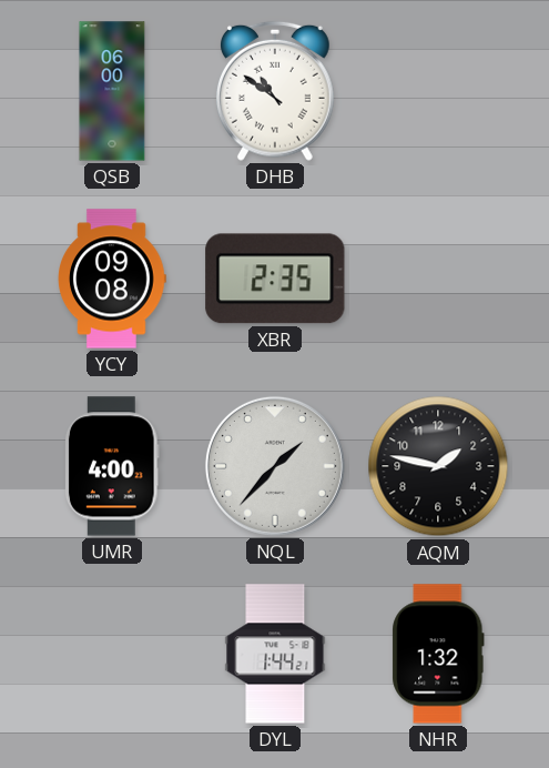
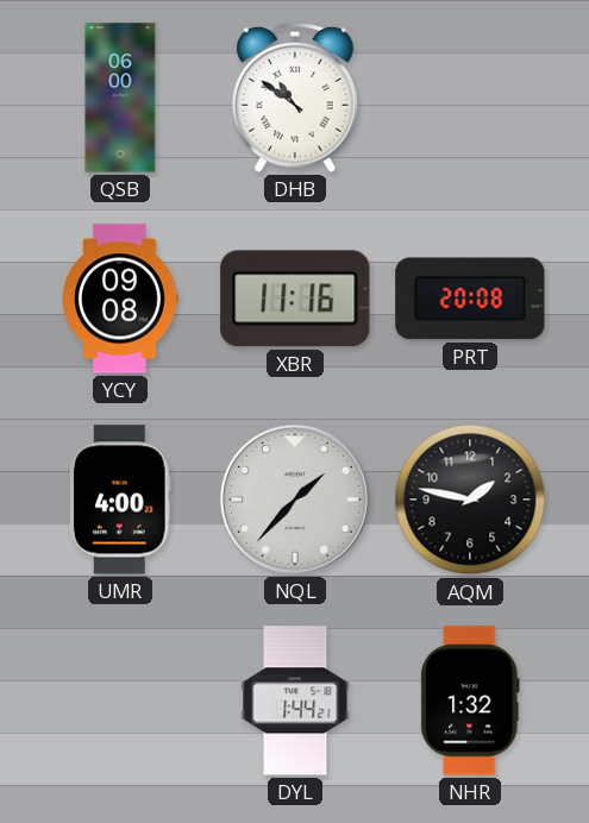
XBR: 2:35 -> 11:16
PRT: none -> 20:08
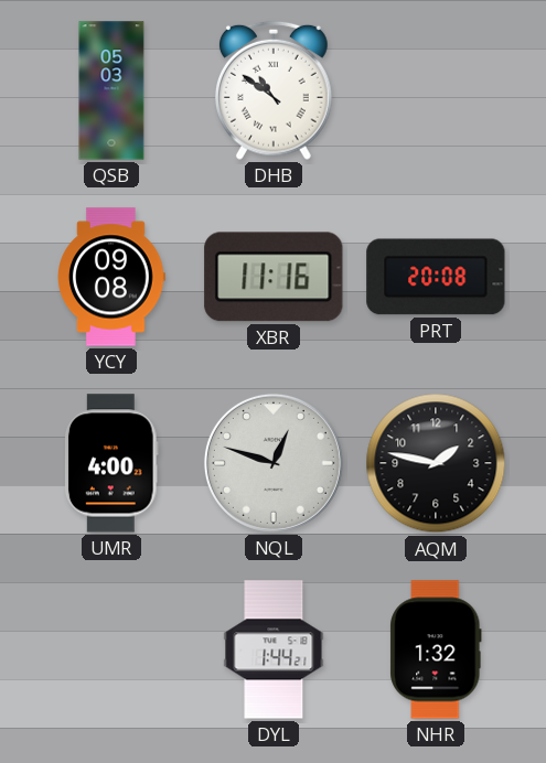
QSB: 06:00 -> 05:03
NQL: 1:37 -> 12:48
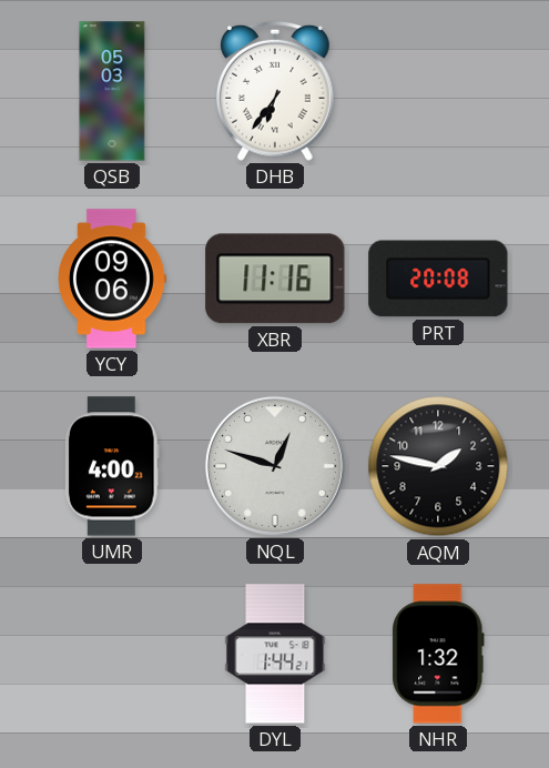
DHB: 10:51 -> 6:36
YCY: 09:08 -> 09:06
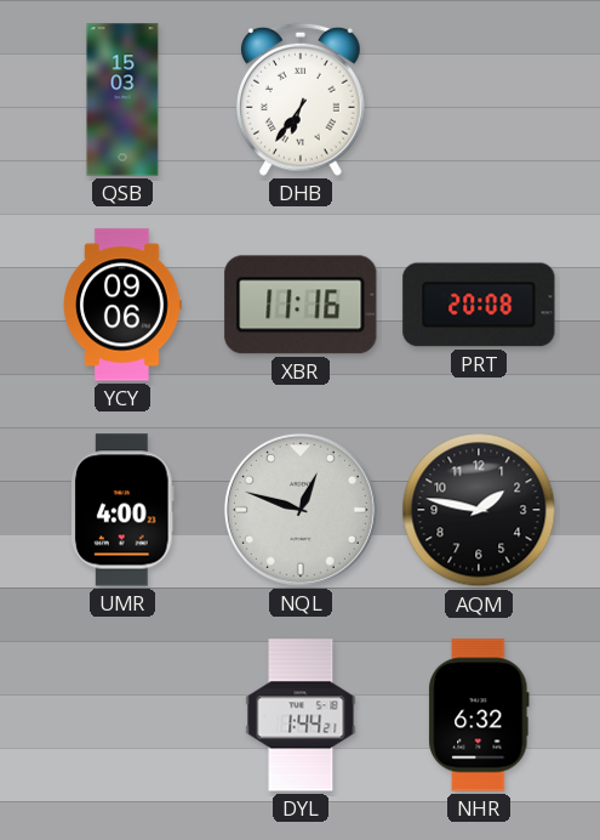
QSB: 05:03 -> 15:03
NHR: 1:32 -> 6:32
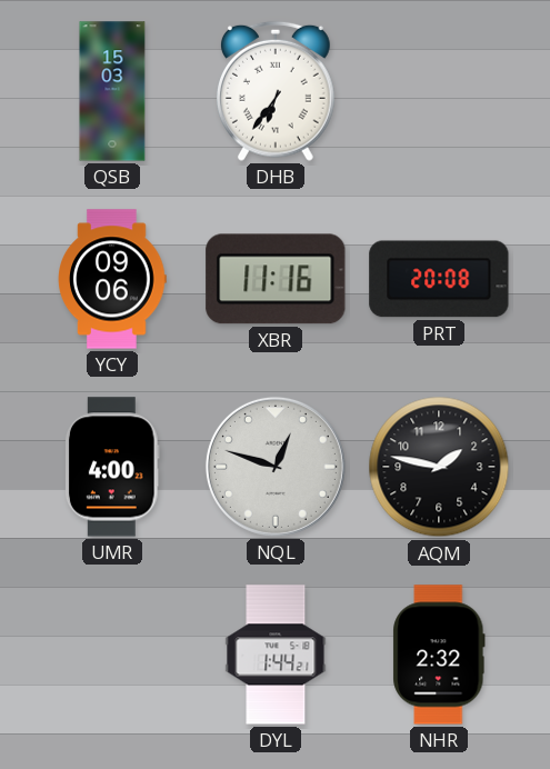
NHR: 6:32 -> 2:32
